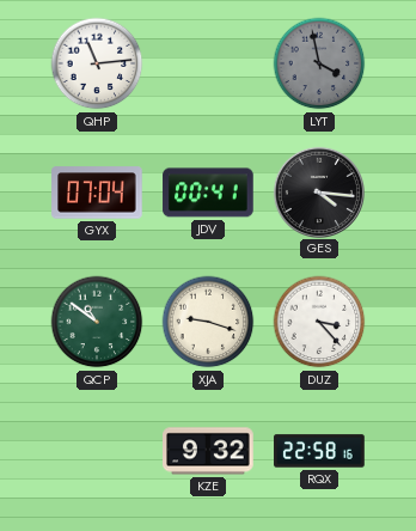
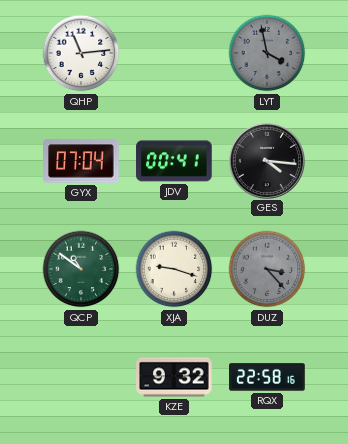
DUZ dial: white -> grey
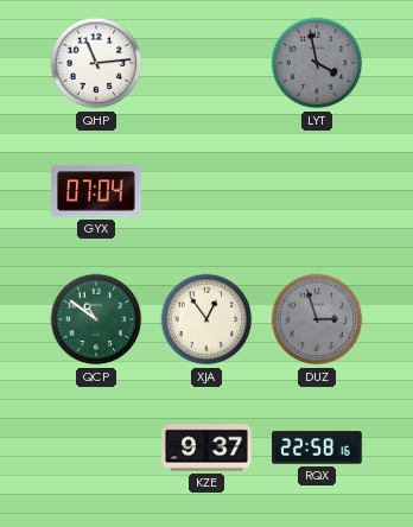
JDV: 00:41 -> none
GES: 4:16 -> none
XJA: 9:18 -> 12:54
DUZ: 3:23 -> 2:57
KZE: 9:32 -> 9:37
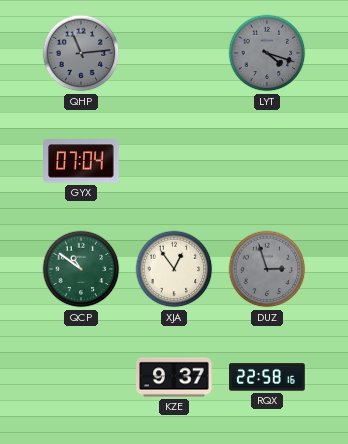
QHP dial: white -> grey
LYT: 3:58 -> 4:18
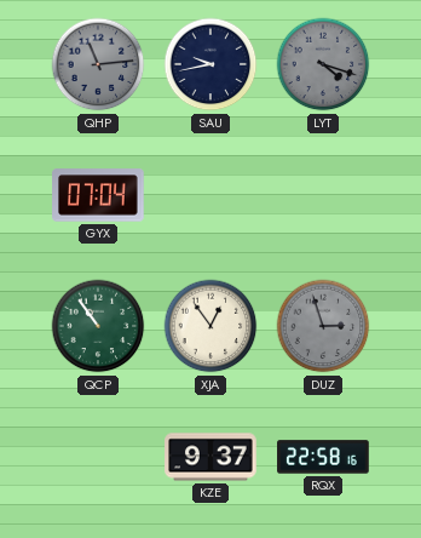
SAU: none -> 9:43
QCP: 10:51 -> 10:54
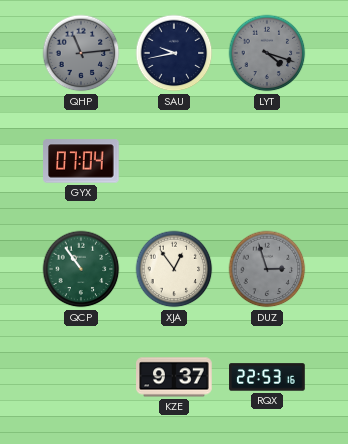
RQX: 22:58 -> 22:53
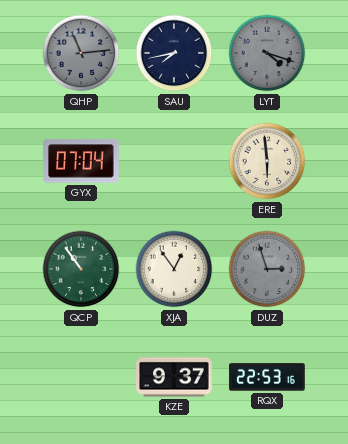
SAU: 9:43 -> 7:43
ERE: none -> 5:59
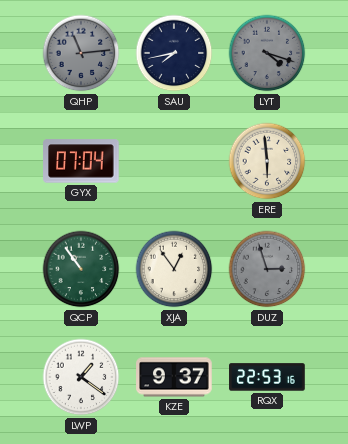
LWP: none -> 1:21
